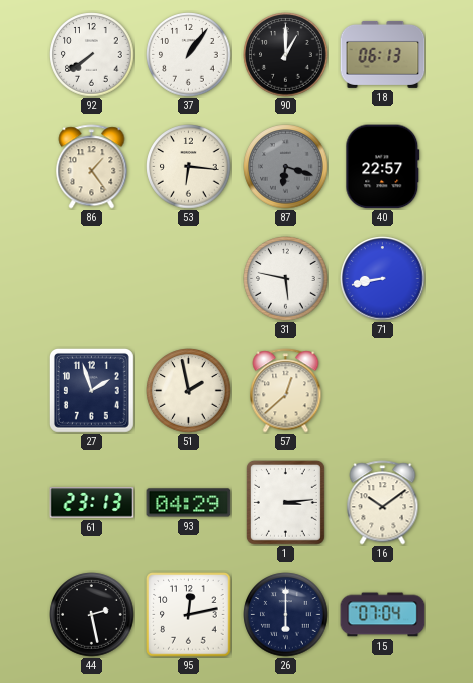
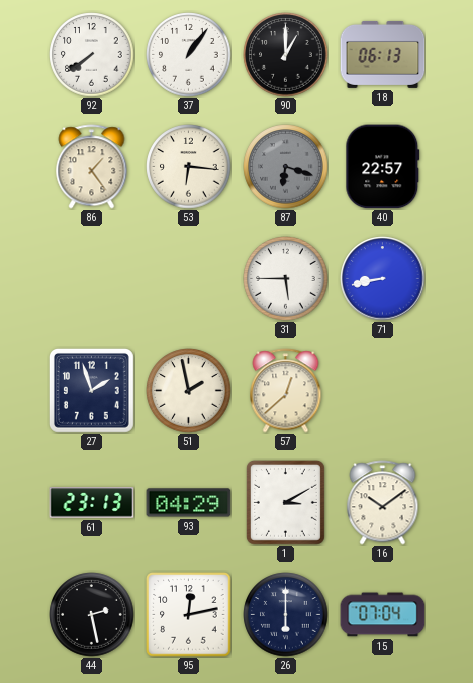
31: 5:47 -> 5:45
1: 3:14 -> 3:10
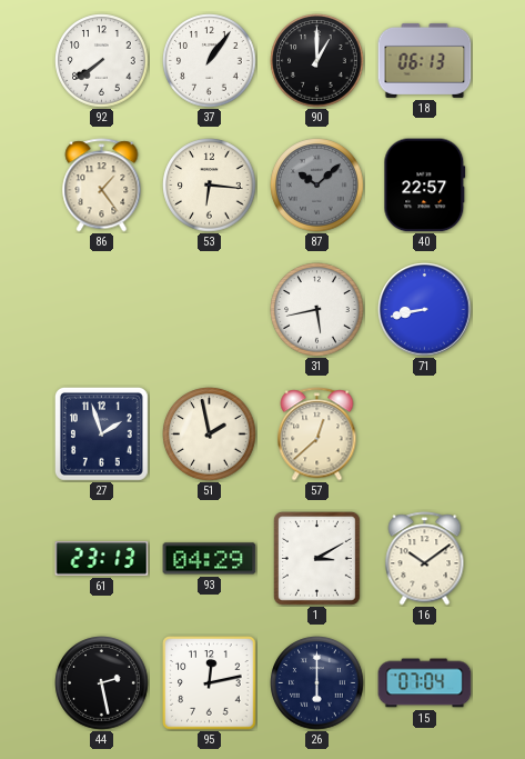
87: 6:18 -> 10:08
31: 5:45 -> 5:43
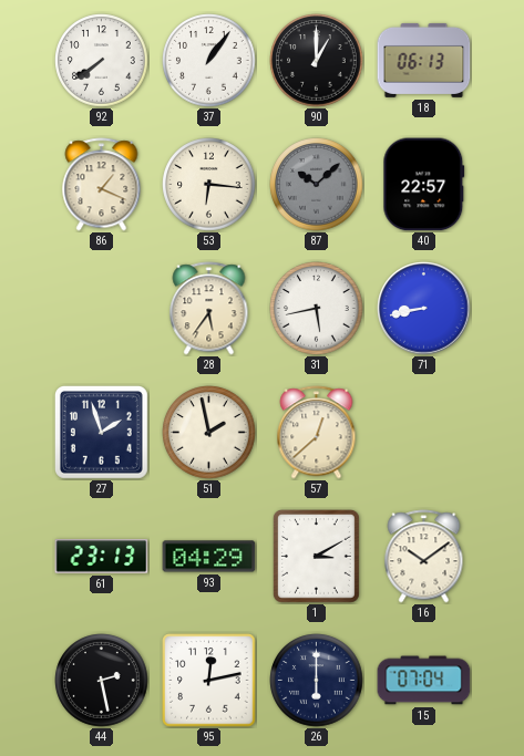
86: 1:24 -> 1:19
28: none -> 5:36
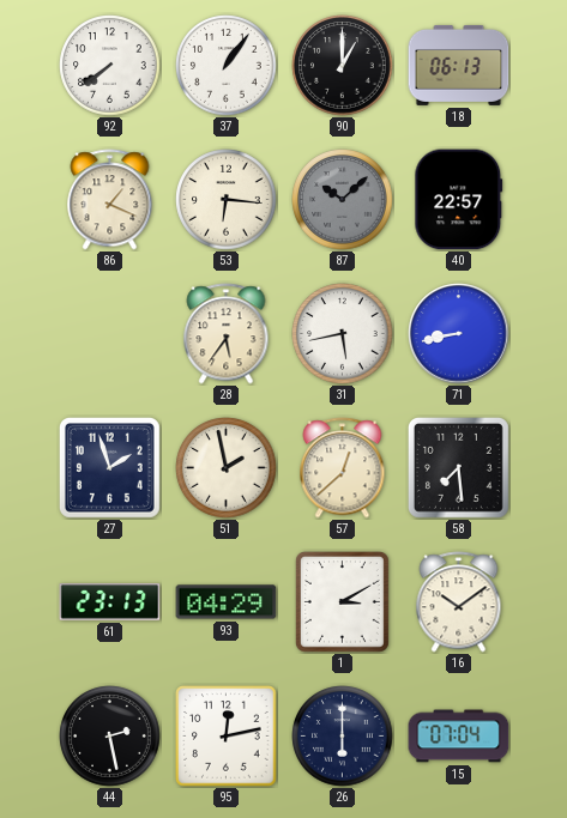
58: none -> 7:29
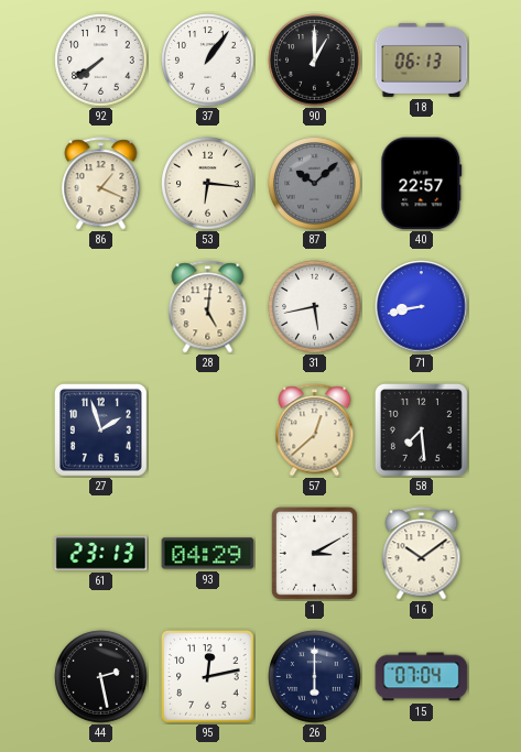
28: 5:36 -> 5:01
51: 1:58 -> none
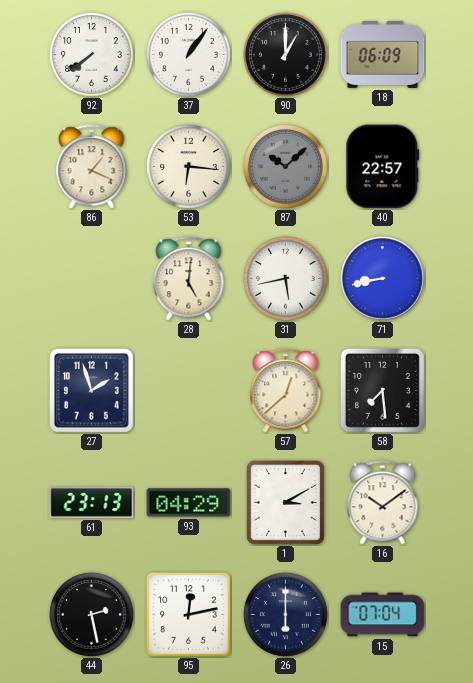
18: 06:13 -> 06:09
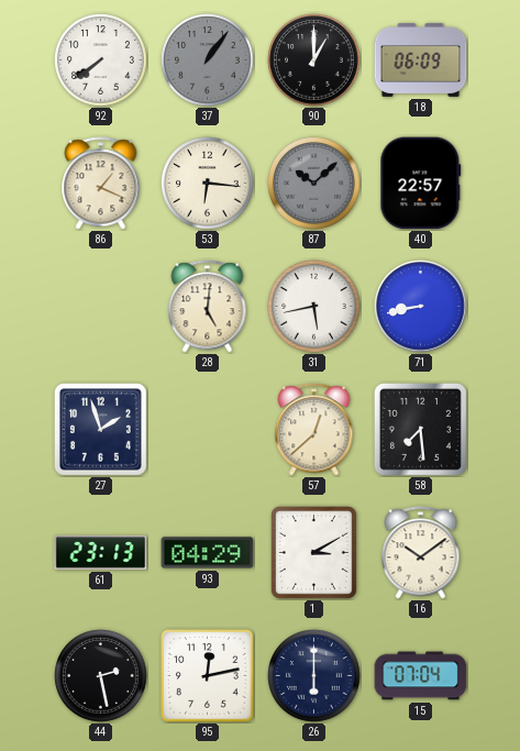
37 dial: white -> grey
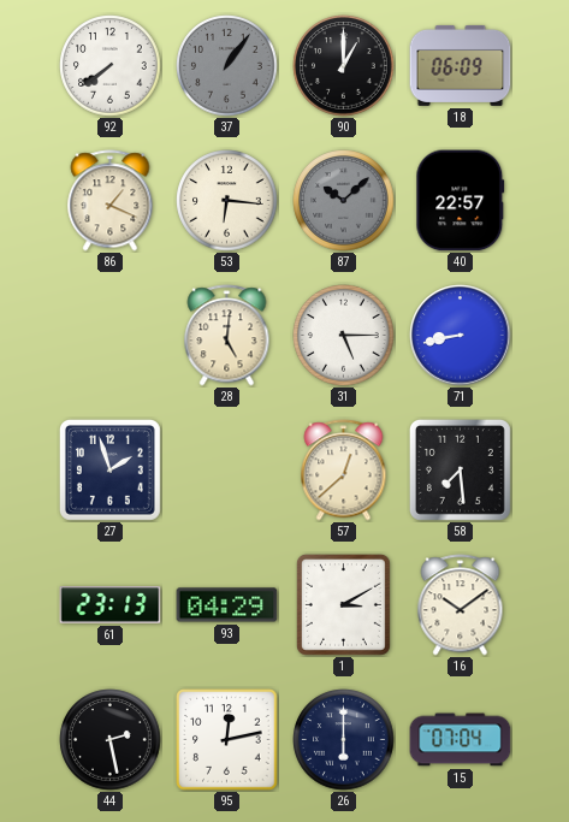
31: 5:43 -> 5:15
